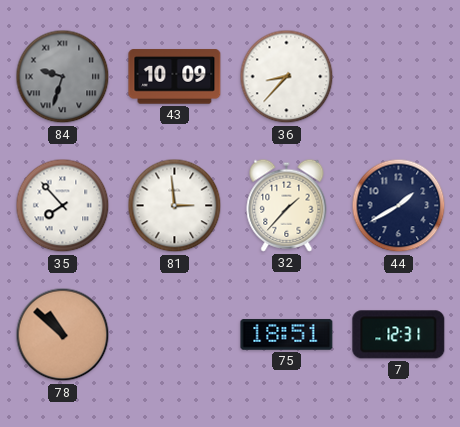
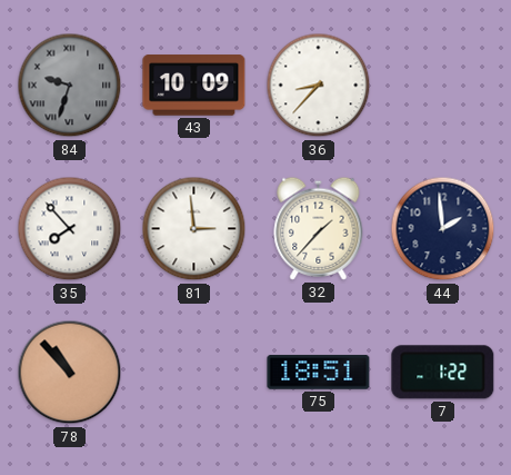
44: 1:40 -> 1:59
78: 10:52 -> 10:53
7: 12:31 -> 1:22
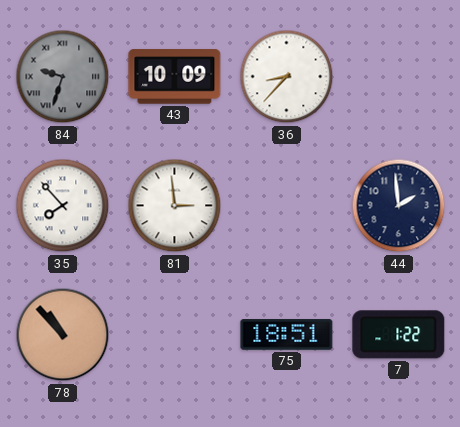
32: 1:37 -> none
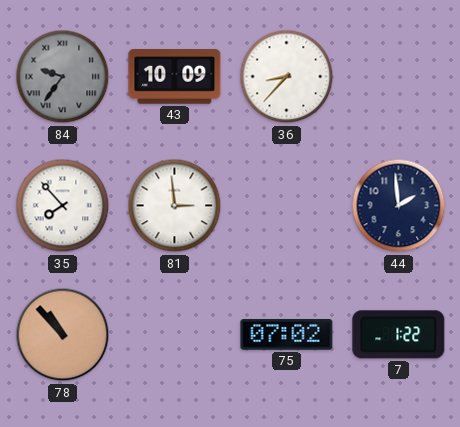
84: 9:33 -> 9:36
75: 18:51 -> 07:02
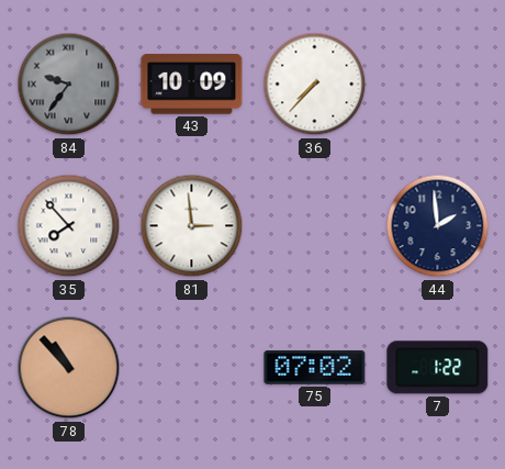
36: 8:37 -> 7:37
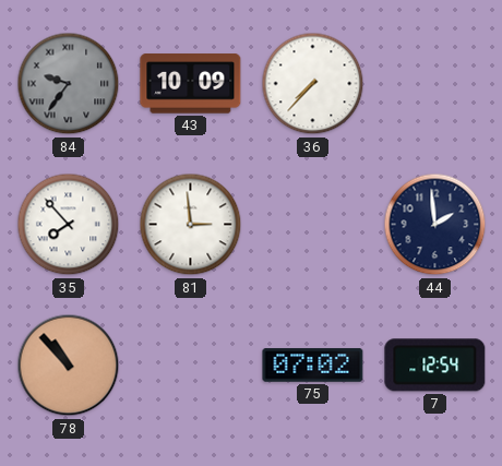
7: 1:22 -> 12:54
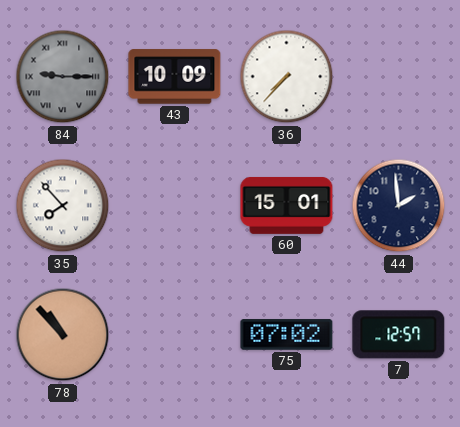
84: 9:36 -> 9:15
81: 2:59 -> none
60: none -> 15:01
7: 12:54 -> 12:57
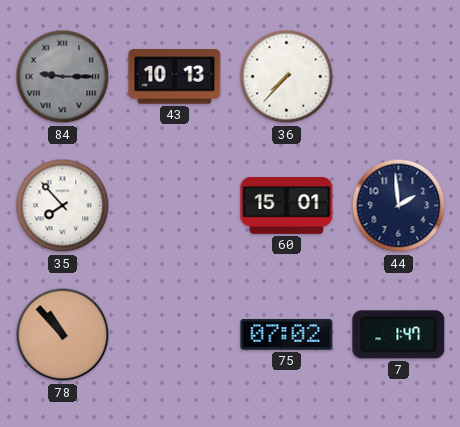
43: 10:09 -> 10:13
7: 12:57 -> 1:47
